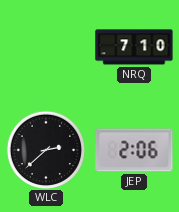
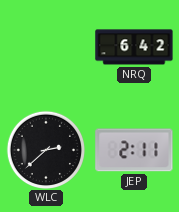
NRQ: 7:10 -> 6:42
JEP: 2:06 -> 2:11
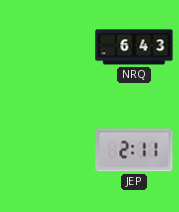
NRQ: 6:42 -> 6:43
WLC: 2:38 -> none
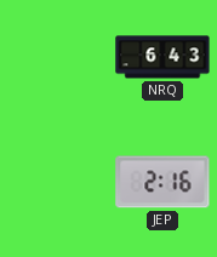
JEP: 2:11 -> 2:16
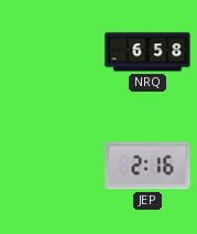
NRQ: 6:43 -> 6:58
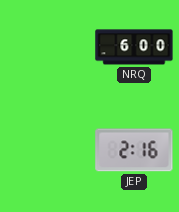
NRQ: 6:58 -> 6:00
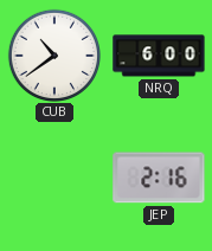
CUB: none -> 10:39
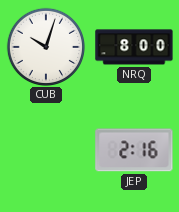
CUB: 10:39 -> 10:03
NRQ: 6:00 -> 8:00
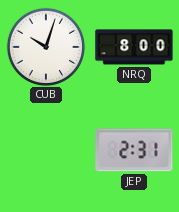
JEP: 2:16 -> 2:31
